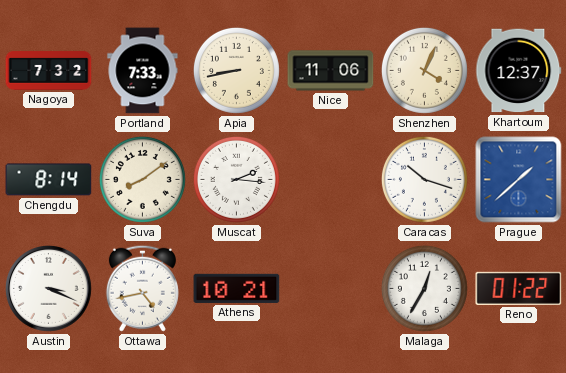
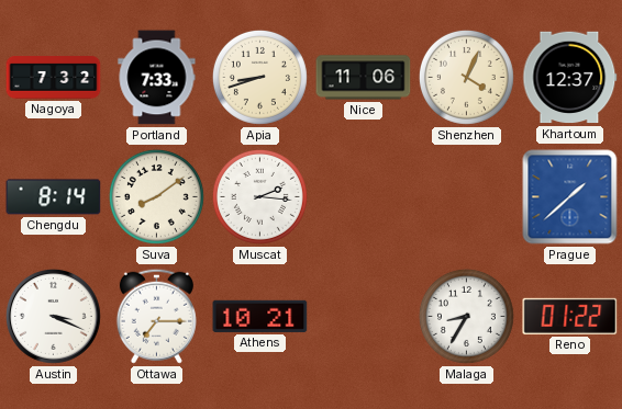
Apia: 8:43 -> 8:42
Caracas: 10:18 -> none
Ottawa: 4:43 -> 7:15
Malaga: 12:35 -> 8:35
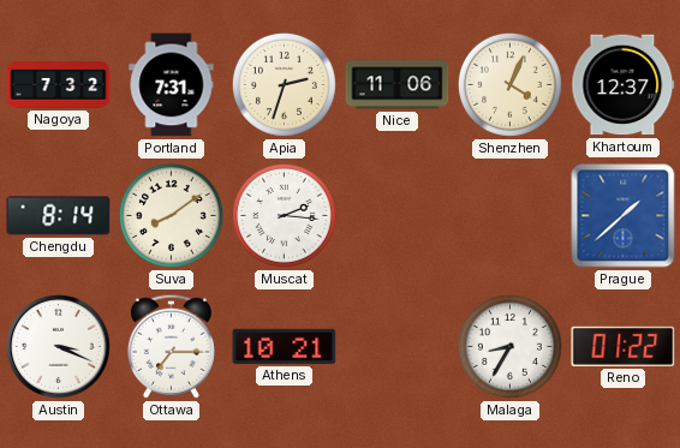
Portland: 7:33 -> 7:31
Apia: 8:42 -> 2:33
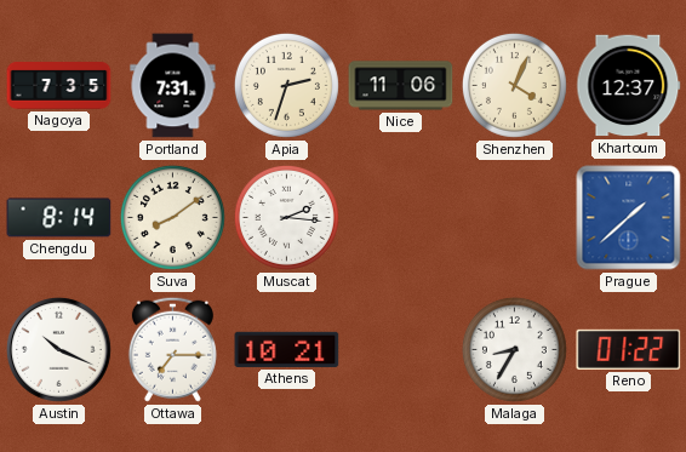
Nagoya: 7:32 -> 7:35
Austin: 3:19 -> 10:19
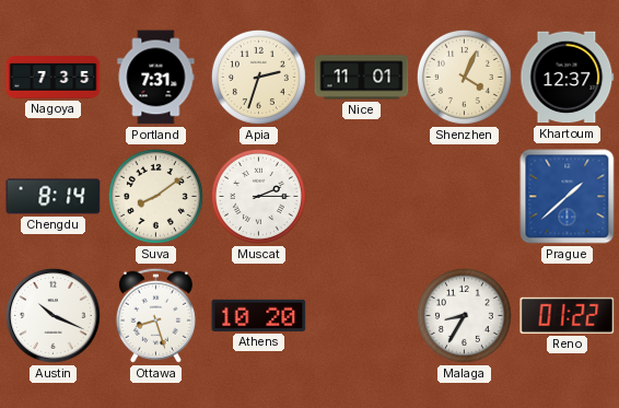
Nice: 11:06 -> 11:01
Muscat: 2:16 -> 2:15
Ottawa: 7:15 -> 8:27
Athens: 10:21 -> 10:20
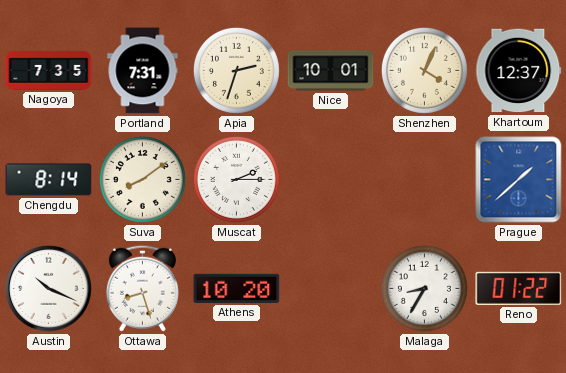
Nice: 11:01 -> 10:01
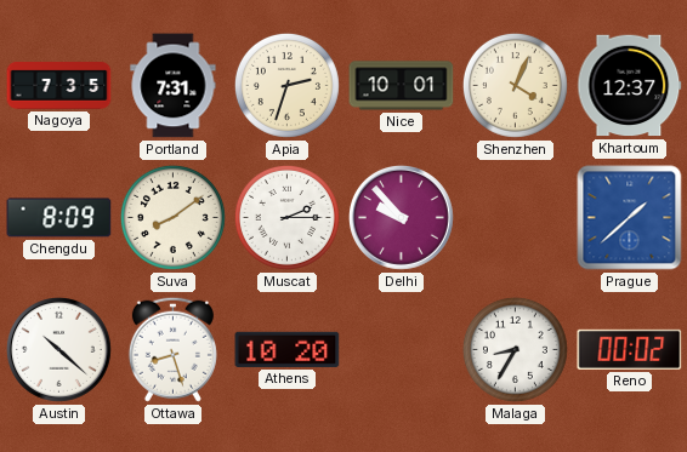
Chengdu: 8:14 -> 8:09
Delhi: none -> 9:53
Austin: 10:19 -> 10:22
Reno: 01:22 -> 00:02
